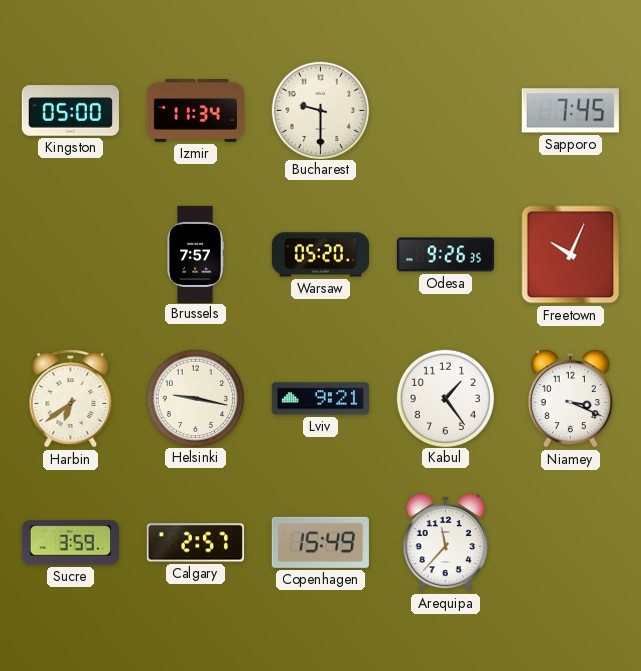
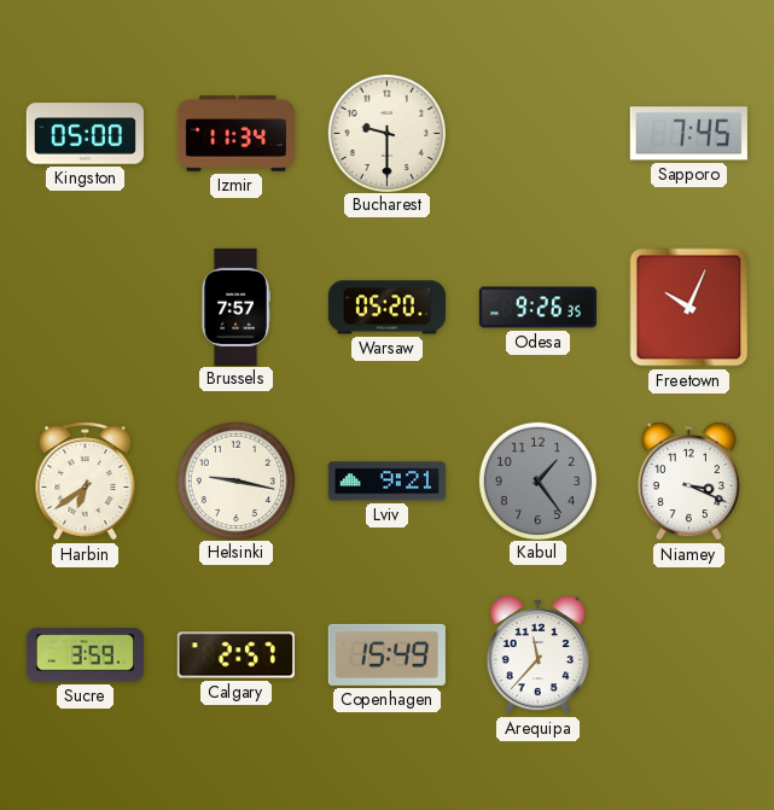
Kabul dial: white -> grey
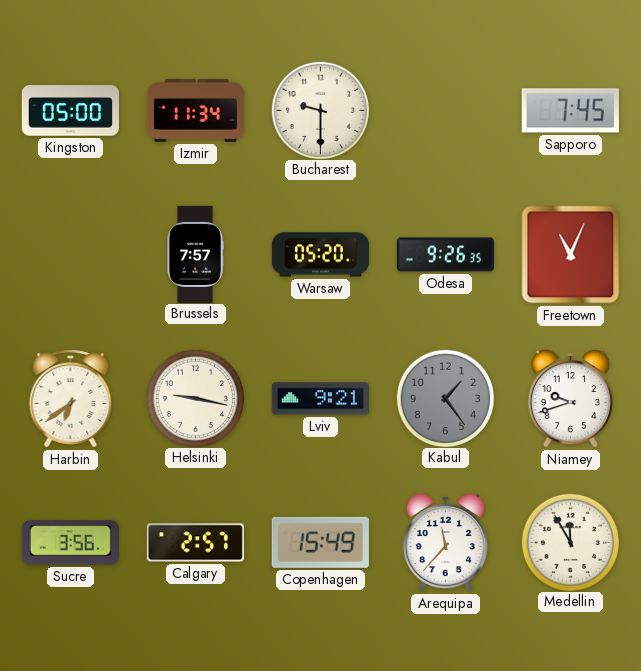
Freetown: 10:04 -> 11:04
Niamey: 3:19 -> 9:42
Sucre: 3:59 -> 3:56
Medellin: none -> 11:55
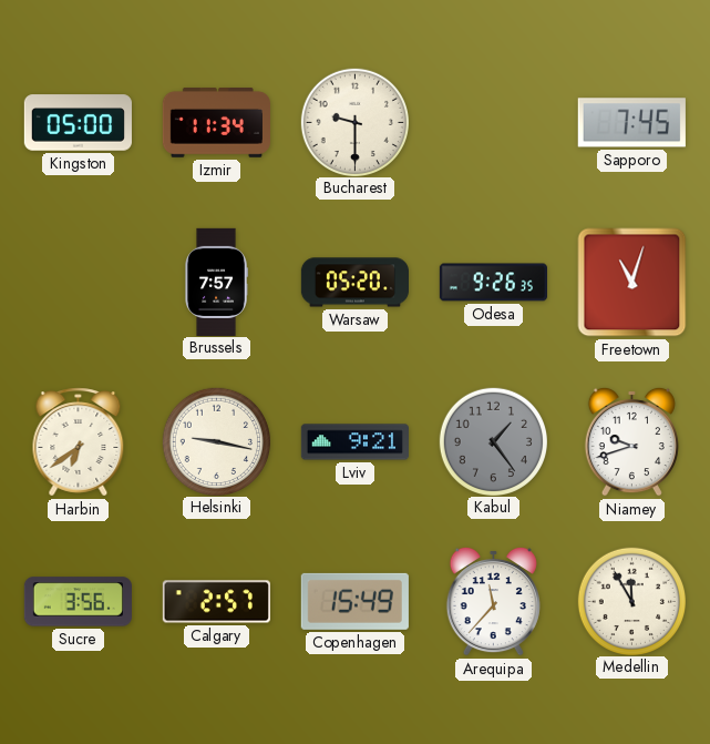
Freetown: 11:04 -> 11:03
